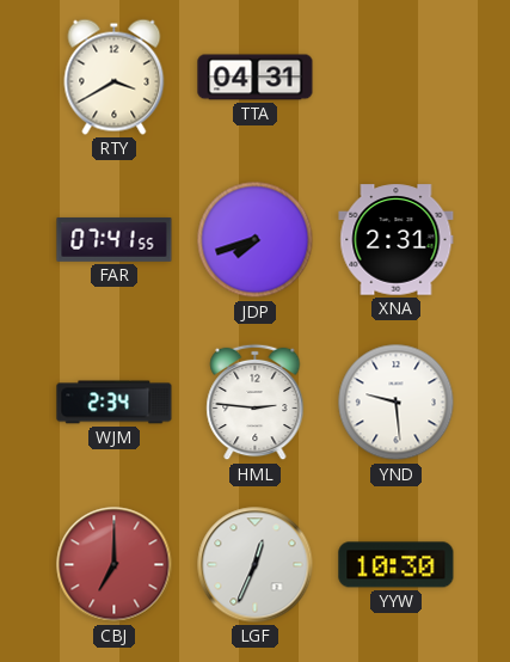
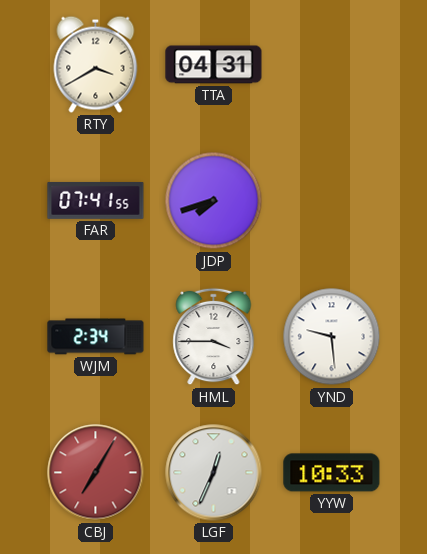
XNA: 2:31 -> none
HML: 2:46 -> 3:45
CBJ: 7:00 -> 7:05
YYW: 10:30 -> 10:33
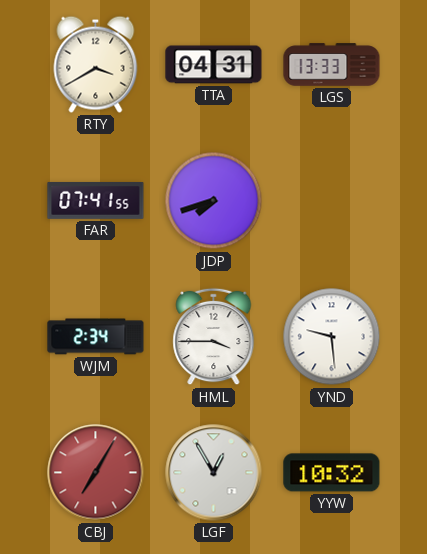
LGS: none -> 13:33
LGF: 12:34 -> 12:55
YYW: 10:33 -> 10:32
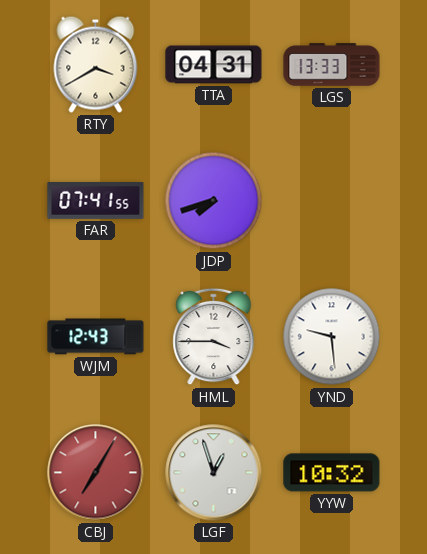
WJM: 2:34 -> 12:43
LGF: 12:55 -> 12:57
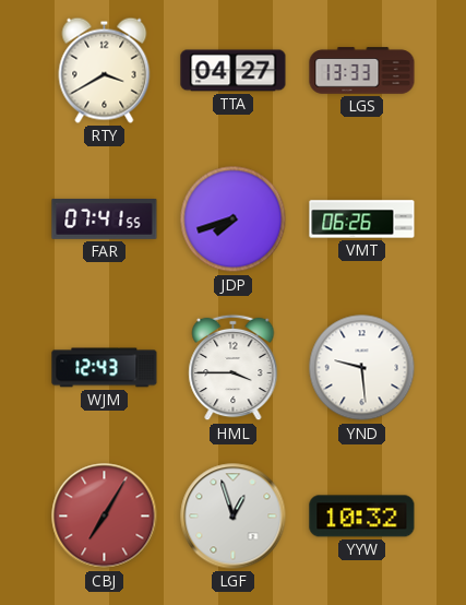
TTA: 04:31 -> 04:27
VMT: none -> 06:26
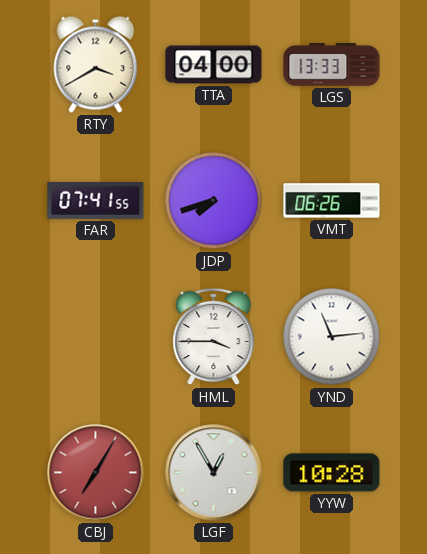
TTA: 04:27 -> 04:00
WJM: 12:43 -> none
YND: 9:29 -> 11:14
LGF: 12:57 -> 12:55
YYW: 10:32 -> 10:28
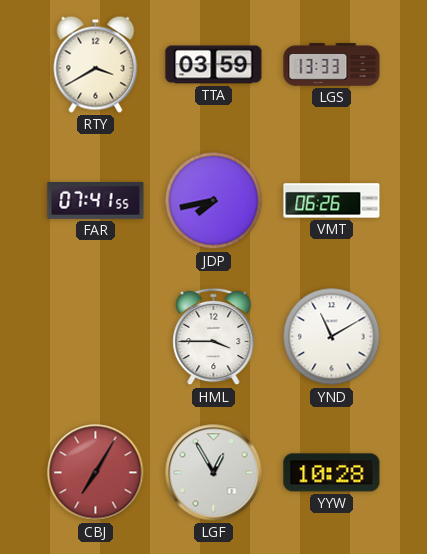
TTA: 04:00 -> 03:59
JDP: 7:42 -> 7:43
YND: 11:14 -> 11:10
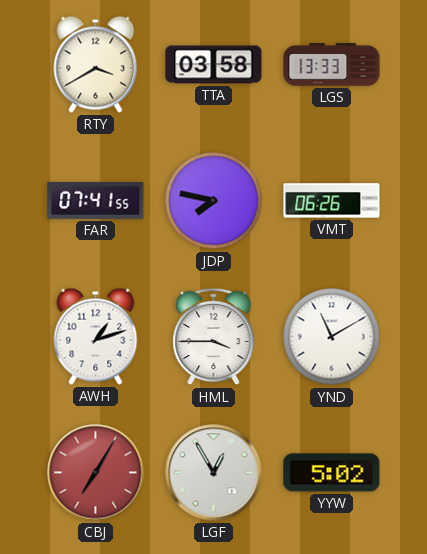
TTA: 03:59 -> 03:58
JDP: 7:43 -> 7:47
AWH: none -> 1:12
YYW: 10:28 -> 5:02
